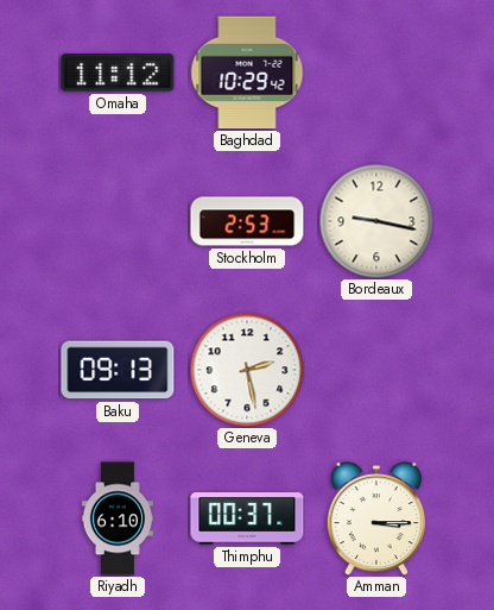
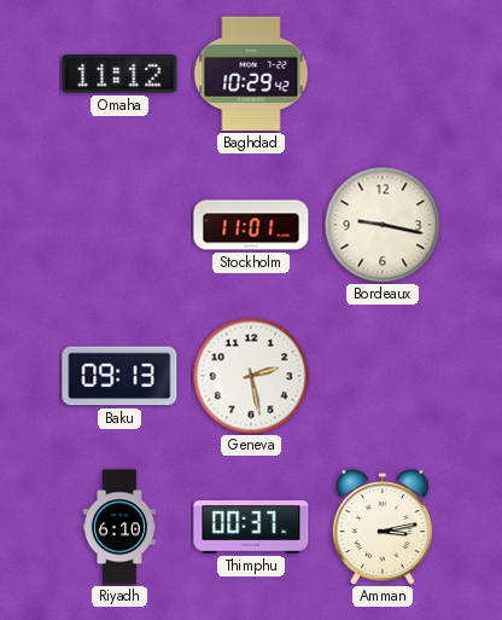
Stockholm: 2:53 -> 11:01
Amman: 3:15 -> 3:13
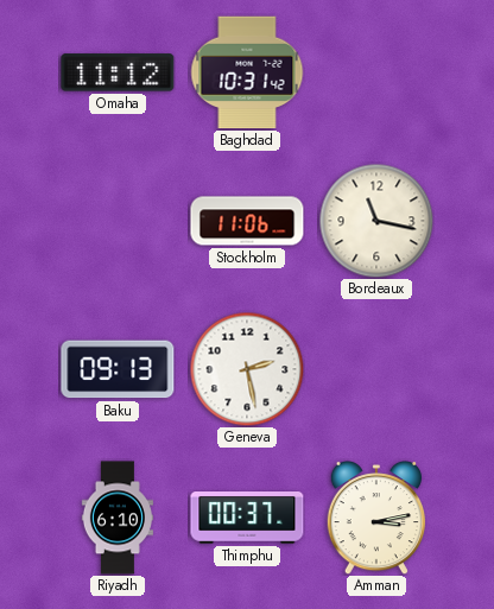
Baghdad: 10:29 -> 10:31
Stockholm: 11:01 -> 11:06
Bordeaux: 9:17 -> 11:17
